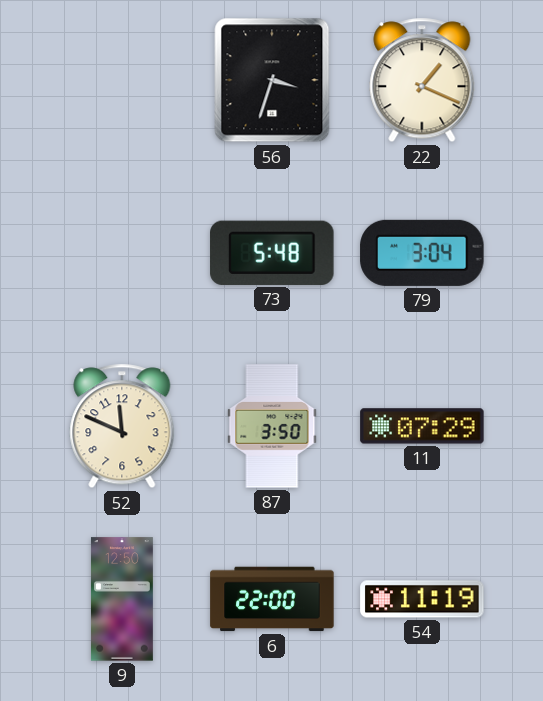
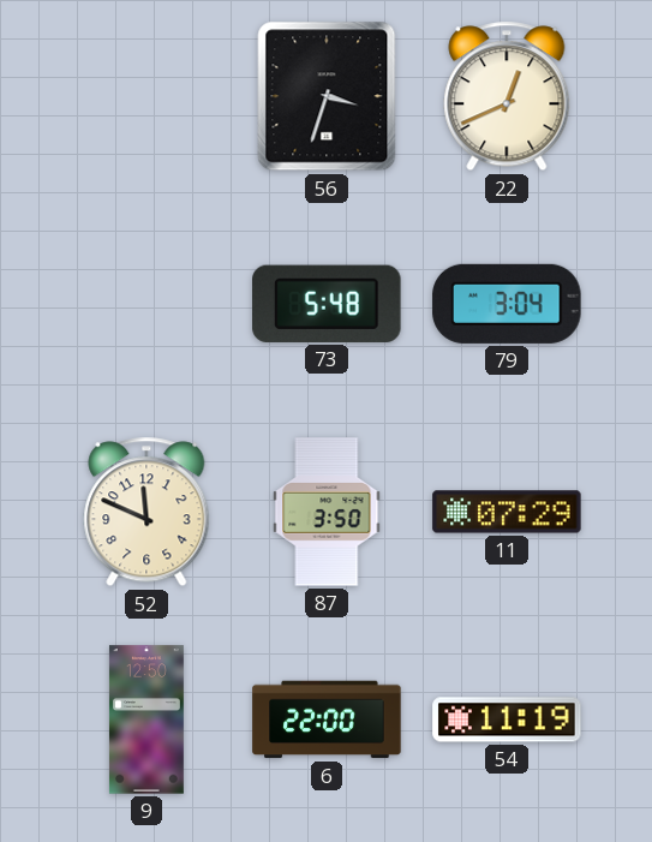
22: 1:19 -> 12:41
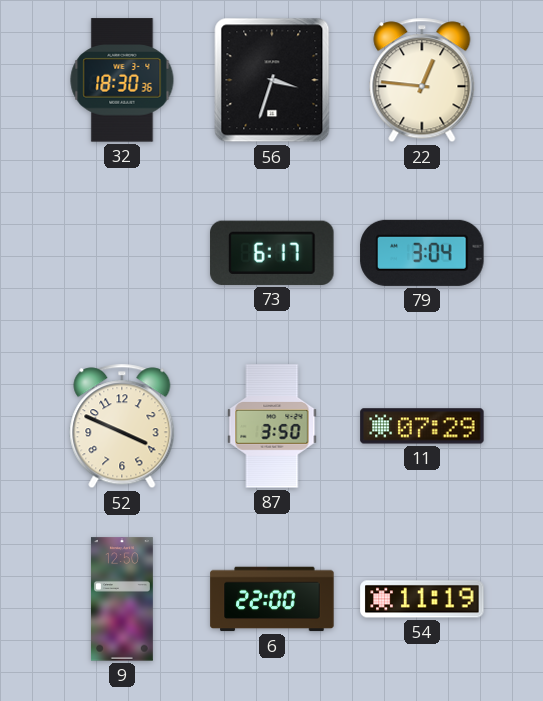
32: none -> 18:30
22: 12:41 -> 12:46
73: 5:48 -> 6:17
52: 11:49 -> 3:49
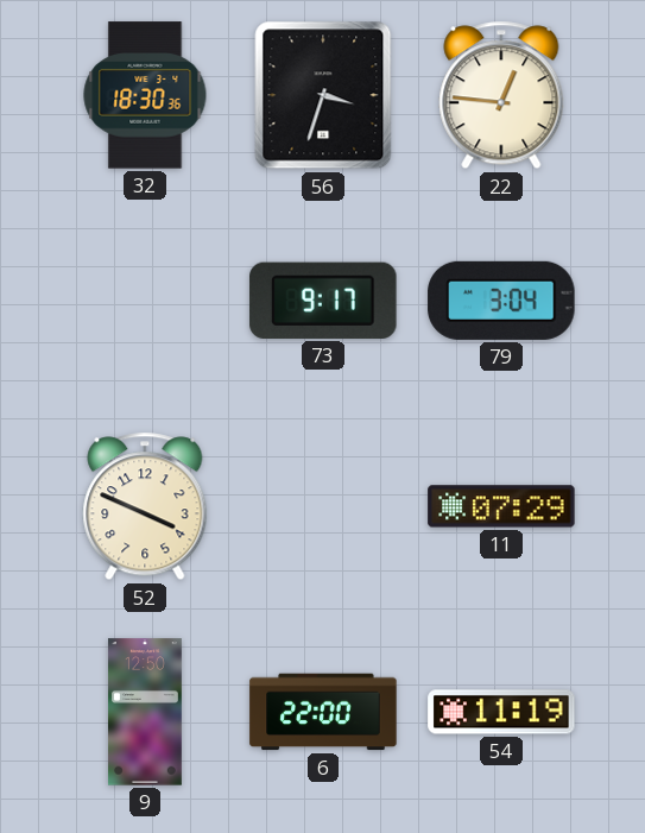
73: 6:17 -> 9:17
87: 3:50 -> none
